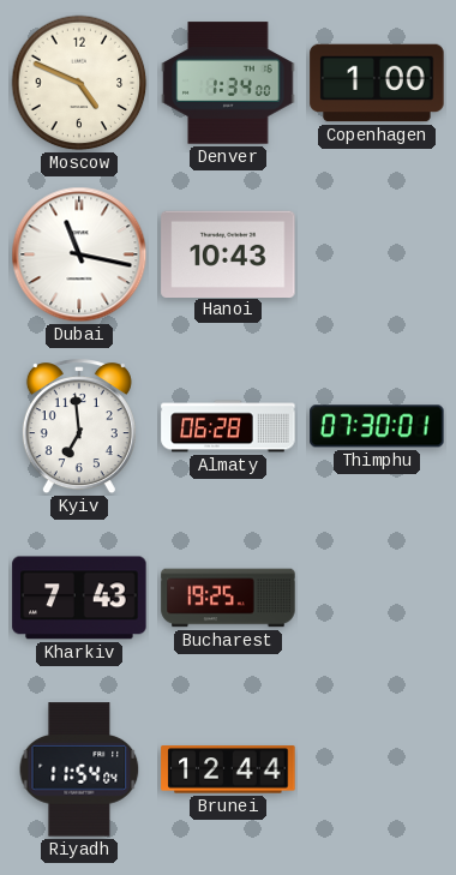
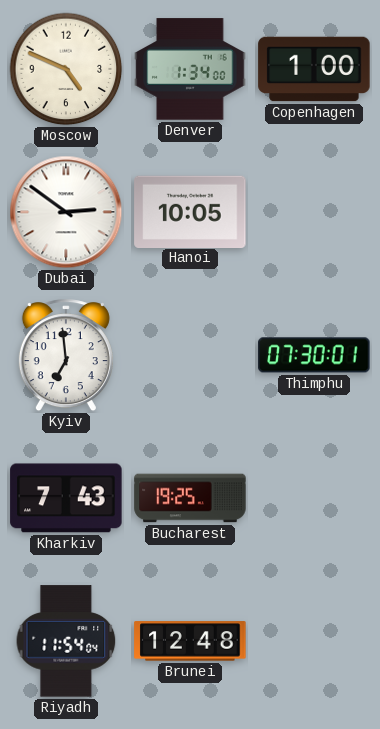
Dubai: 11:17 -> 2:51
Hanoi: 10:43 -> 10:05
Almaty: 06:28 -> none
Brunei: 12:44 -> 12:48
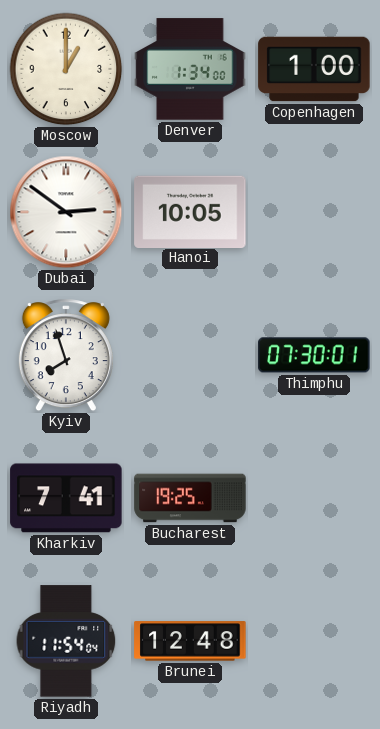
Moscow: 4:49 -> 1:00
Kyiv: 6:59 -> 7:57
Kharkiv: 7:43 -> 7:41
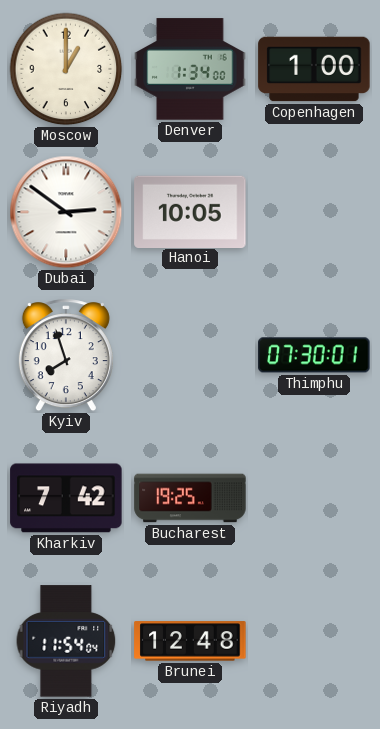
Kharkiv: 7:41 -> 7:42
